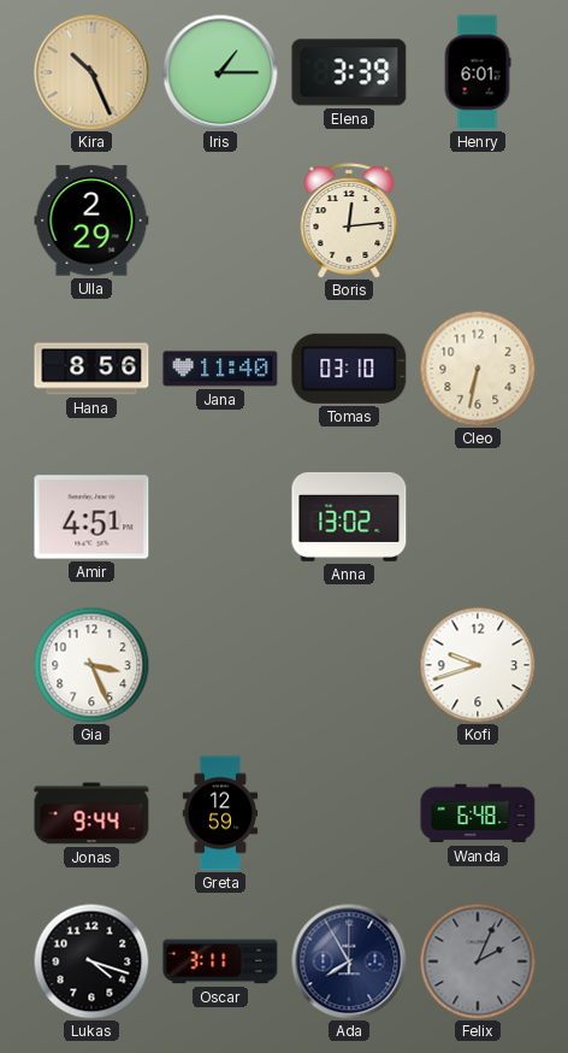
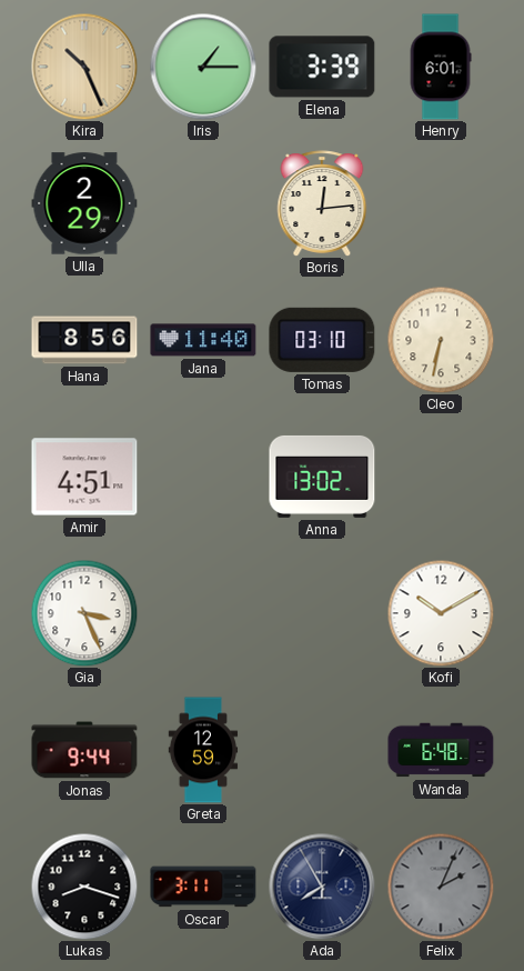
Kofi: 9:42 -> 10:10
Lukas: 4:18 -> 8:18
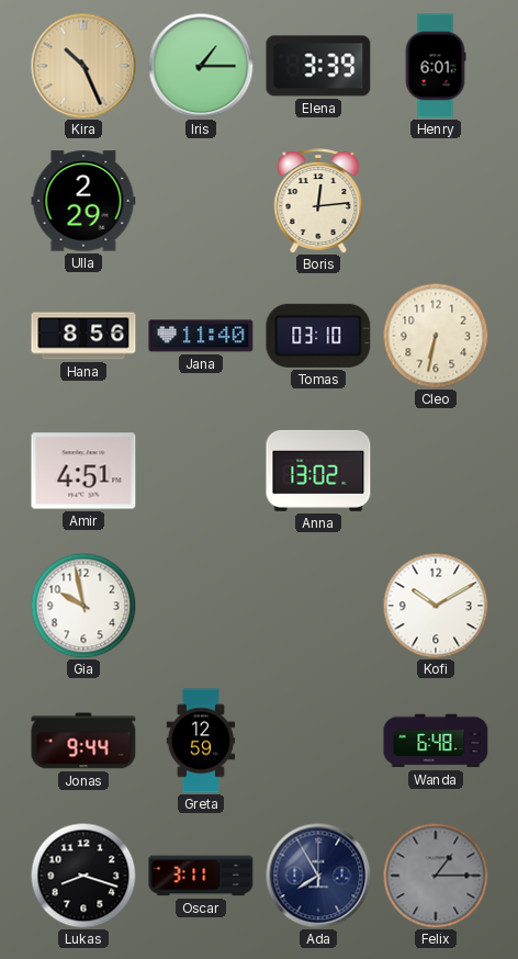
Gia: 3:26 -> 9:58
Felix: 2:04 -> 1:15
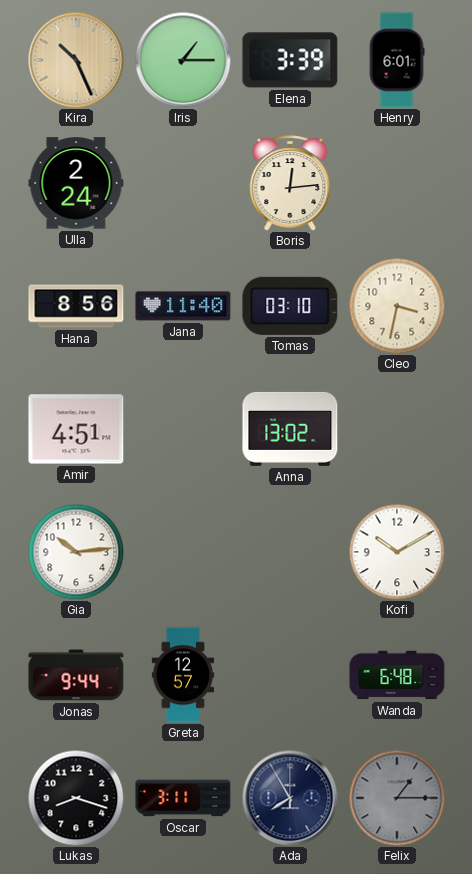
Ulla: 2:29 -> 2:24
Cleo: 6:32 -> 3:32
Gia: 9:58 -> 10:14
Greta: 12:59 -> 12:57
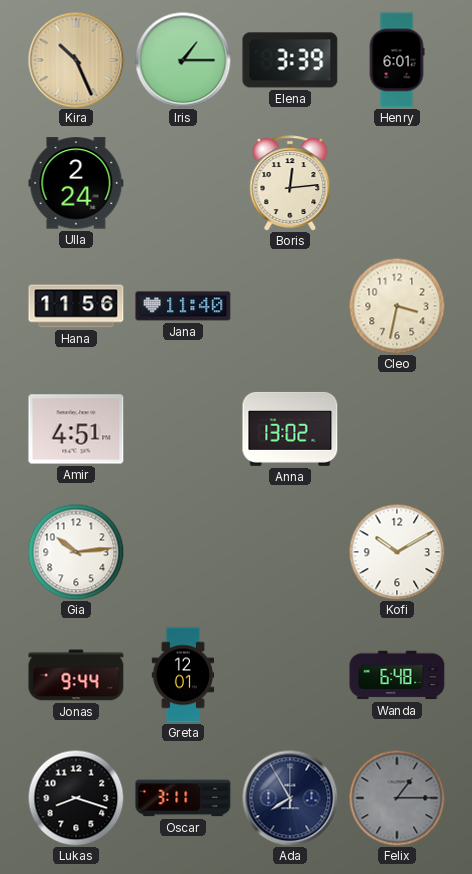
Hana: 8:56 -> 11:56
Tomas: 03:10 -> none
Greta: 12:57 -> 12:01
